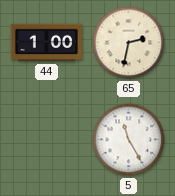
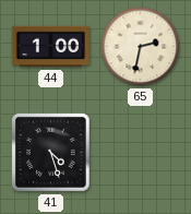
41: none -> 4:27
5: 11:25 -> none
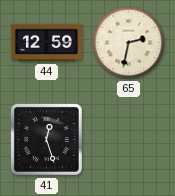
44: 1:00 -> 12:59
41: 4:27 -> 12:27
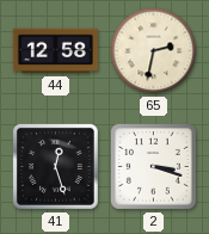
44: 12:59 -> 12:58
2: none -> 3:18
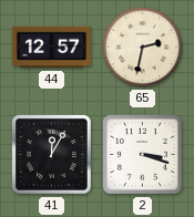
44: 12:58 -> 12:57
41: 12:27 -> 12:05
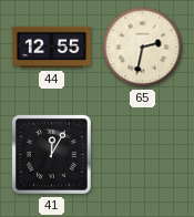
44: 12:57 -> 12:55
2: 3:18 -> none
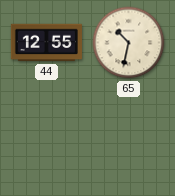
65: 2:32 -> 10:32
41: 12:05 -> none
